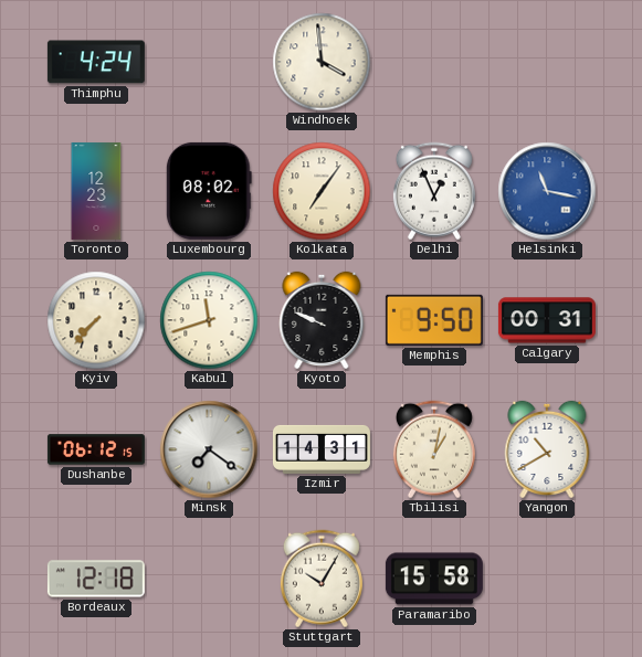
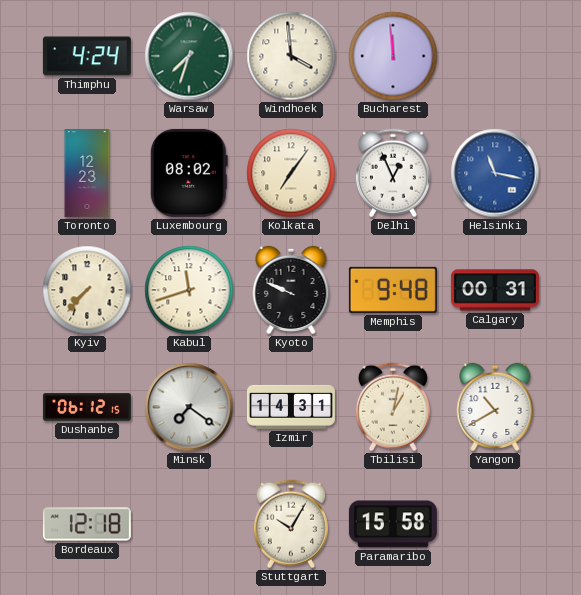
Warsaw: none -> 7:33
Bucharest: none -> 11:59
Memphis: 9:50 -> 9:48
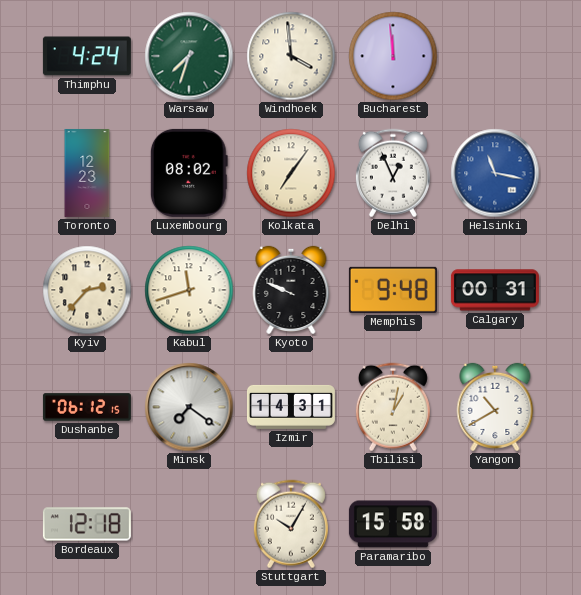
Kyiv: 7:37 -> 2:37
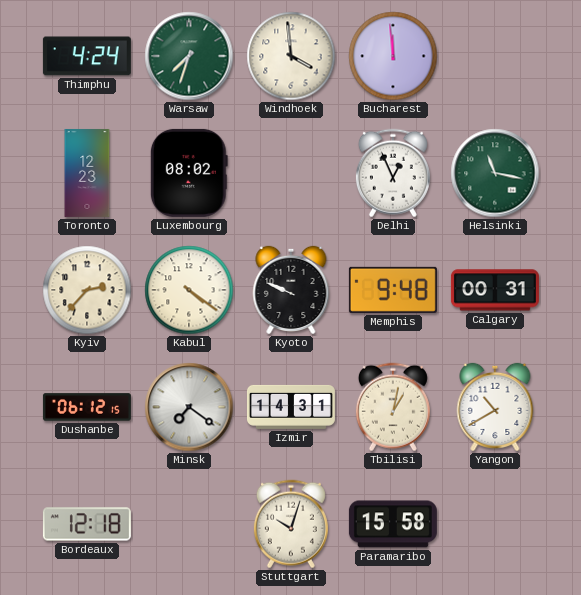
Kolkata: 7:06 -> none
Helsinki dial: blue -> green
Kabul: 11:42 -> 4:21
Stuttgart: 10:05 -> 10:03
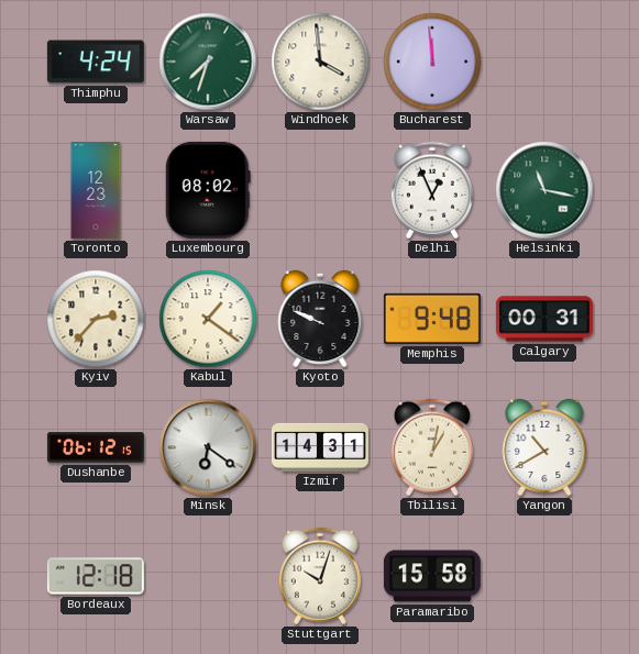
Kabul: 4:21 -> 1:21
Minsk: 7:21 -> 6:21
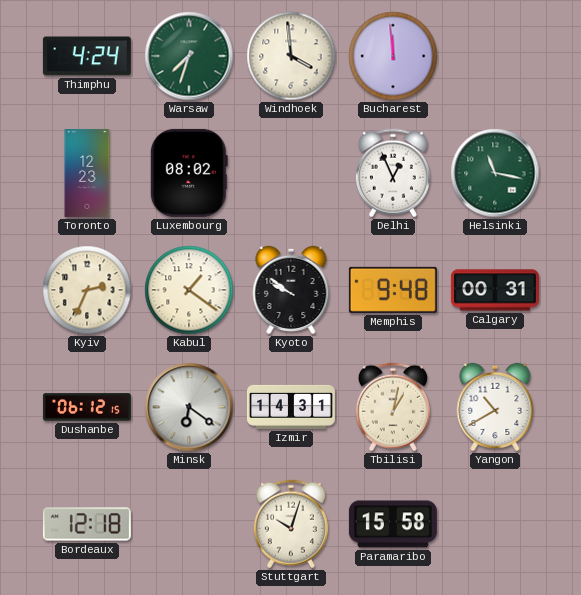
Kyiv: 2:37 -> 2:34
Kyoto: 9:49 -> 9:51
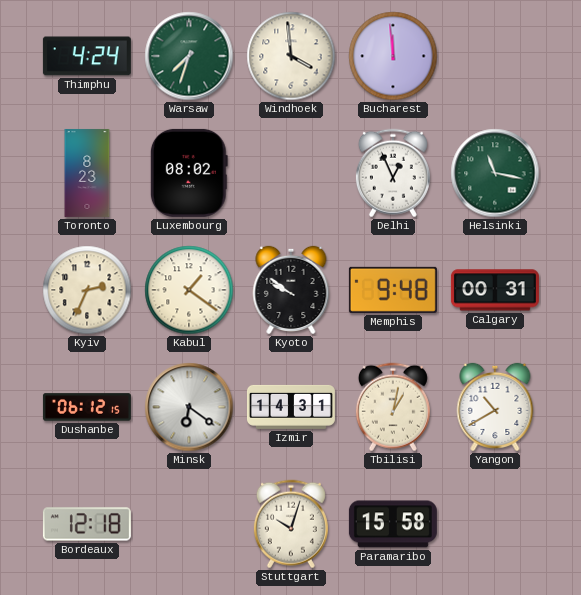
Toronto: 12:23 -> 8:23
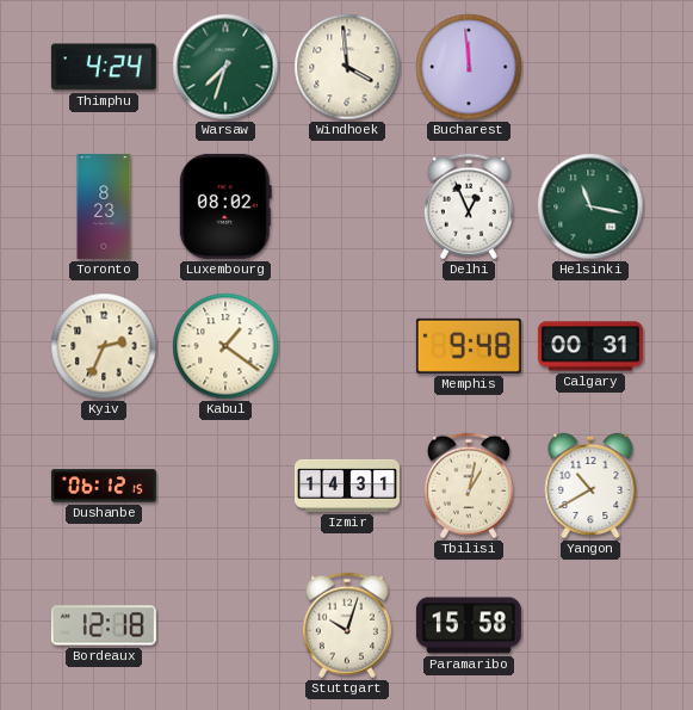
Kyoto: 9:51 -> none
Minsk: 6:21 -> none
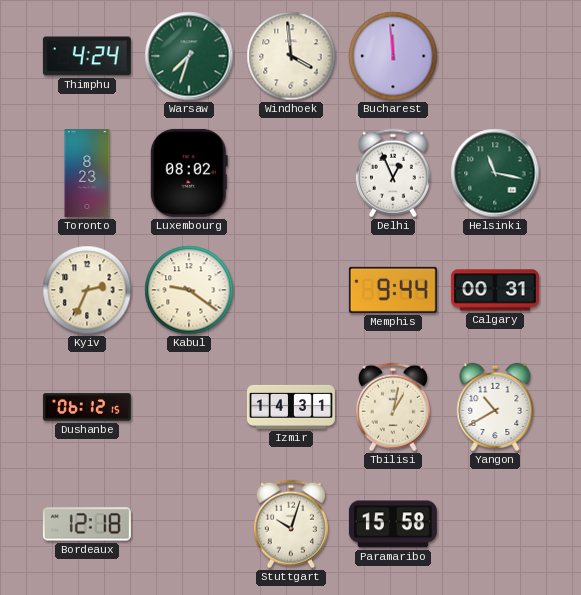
Kabul: 1:21 -> 9:21
Memphis: 9:48 -> 9:44
